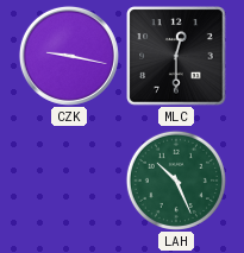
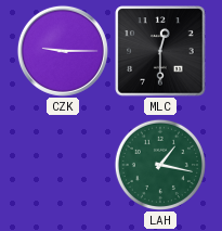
CZK: 9:17 -> 9:15
LAH: 10:26 -> 1:17
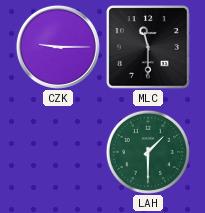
MLC: 12:30 -> 11:30
LAH: 1:17 -> 1:30
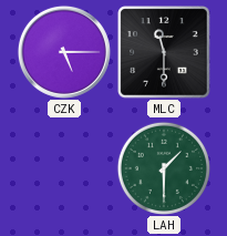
CZK: 9:15 -> 5:15
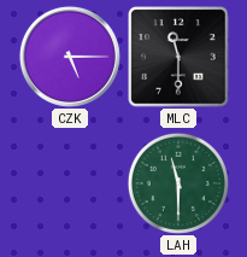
LAH: 1:30 -> 11:30
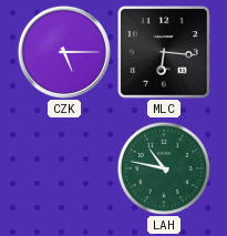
MLC: 11:30 -> 6:16
LAH: 11:30 -> 10:47
